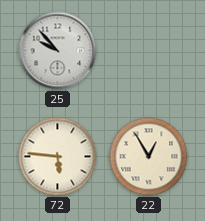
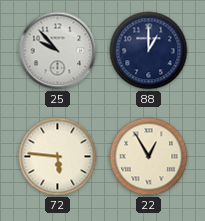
88: none -> 1:00
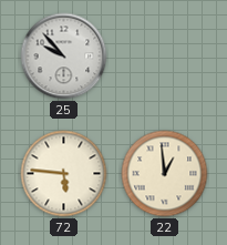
88: 1:00 -> none
22: 12:55 -> 12:59
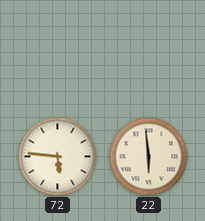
25: 9:53 -> none
22: 12:59 -> 5:59
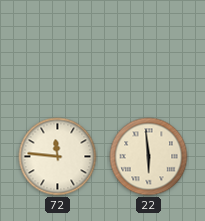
72: 5:46 -> 11:46
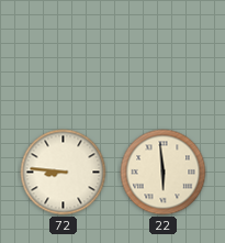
72: 11:46 -> 8:46
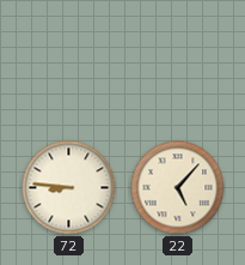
22: 5:59 -> 5:07
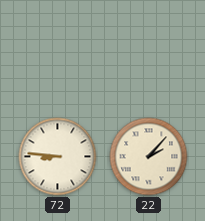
22: 5:07 -> 2:07
